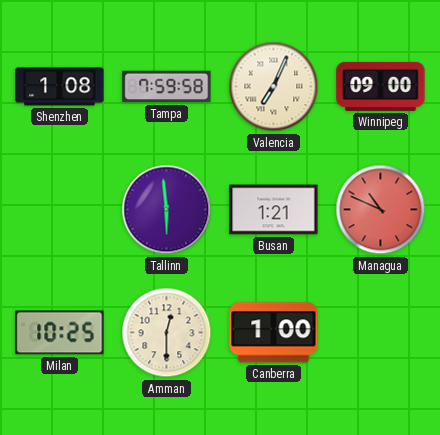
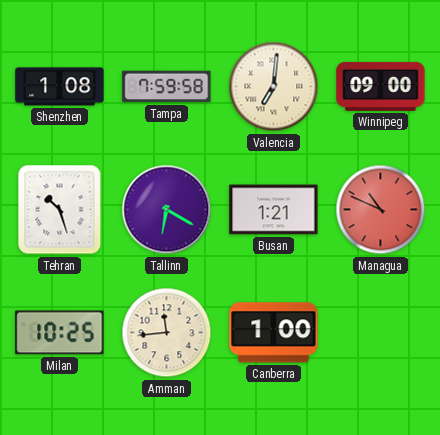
Valencia: 7:04 -> 7:01
Tehran: none -> 10:27
Tallinn: 5:59 -> 6:20
Amman: 12:30 -> 11:44
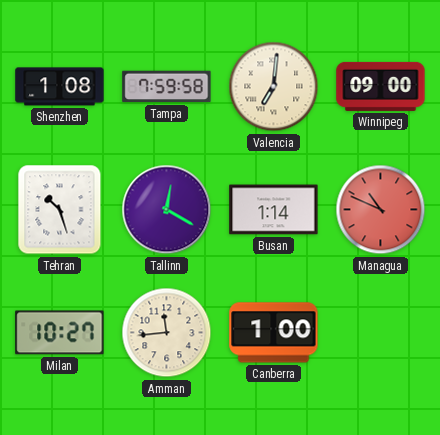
Tallinn: 6:20 -> 12:20
Busan: 1:21 -> 1:14
Milan: 10:25 -> 10:27
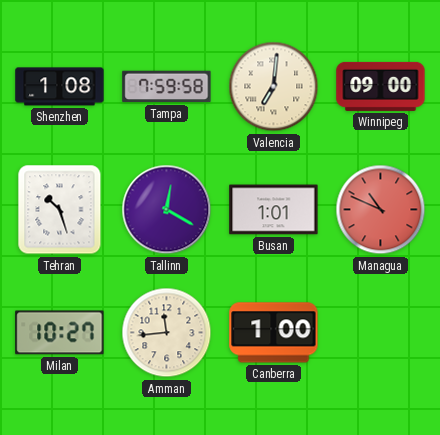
Busan: 1:14 -> 1:01
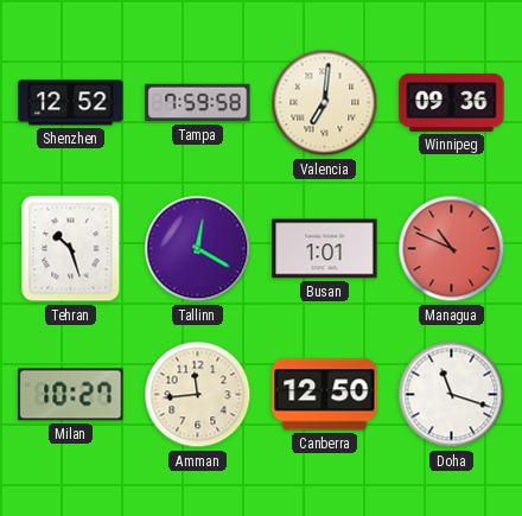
Shenzhen: 1:08 -> 12:52
Winnipeg: 09:00 -> 09:36
Canberra: 1:00 -> 12:50
Doha: none -> 11:18
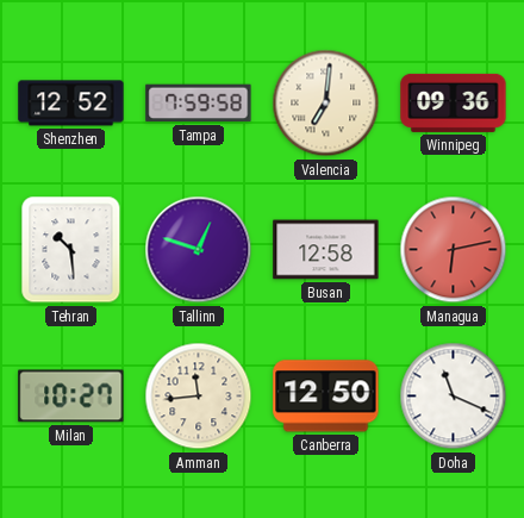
Tehran: 10:27 -> 10:29
Tallinn: 12:20 -> 12:48
Busan: 1:01 -> 12:58
Managua: 10:49 -> 6:13
Doha: 11:18 -> 11:19
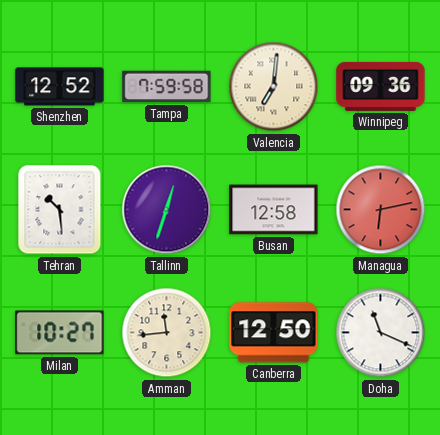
Tallinn: 12:48 -> 12:33
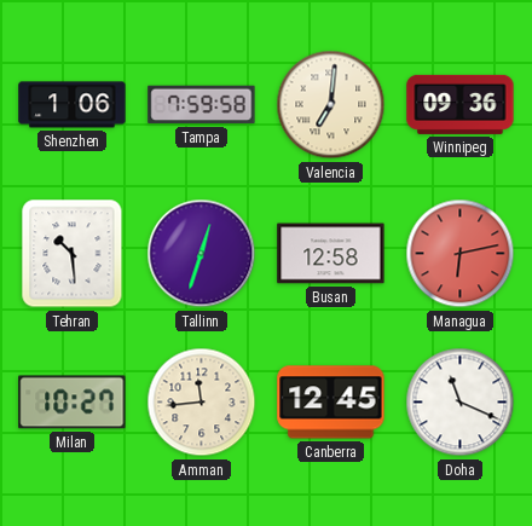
Shenzhen: 12:52 -> 1:06
Canberra: 12:50 -> 12:45
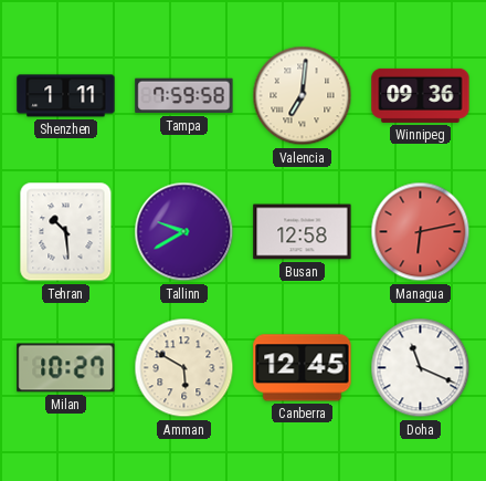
Shenzhen: 1:06 -> 1:11
Tallinn: 12:33 -> 9:40
Amman: 11:44 -> 5:50
